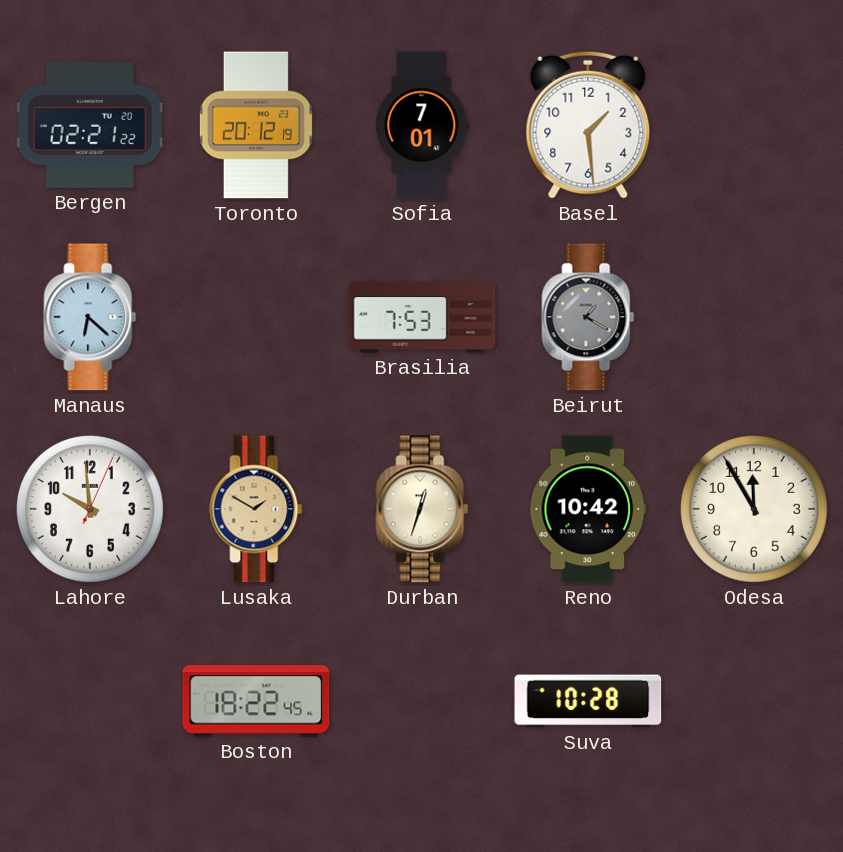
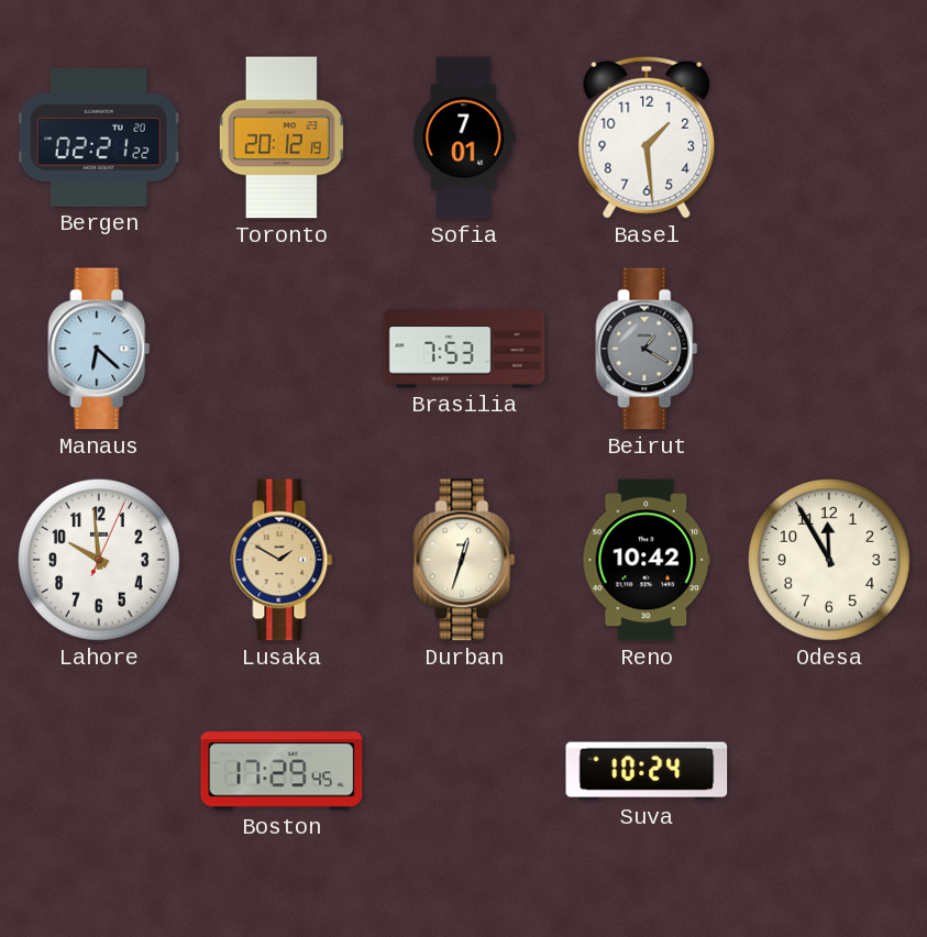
Boston: 18:22 -> 17:29
Suva: 10:28 -> 10:24
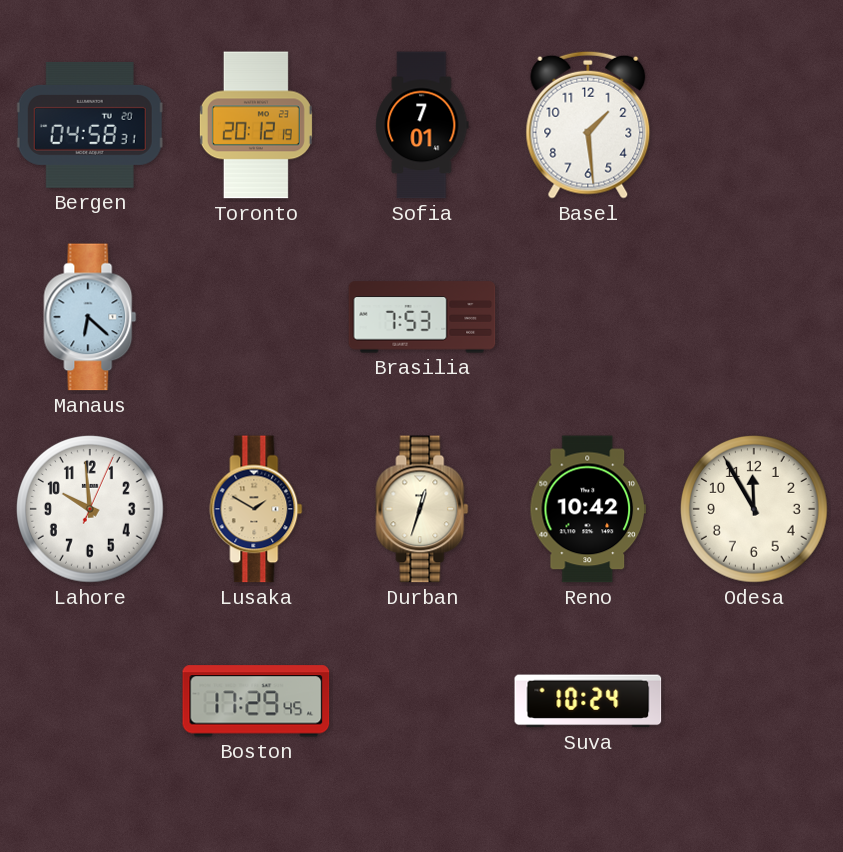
Bergen: 02:21 -> 04:58
Beirut: 1:20 -> none
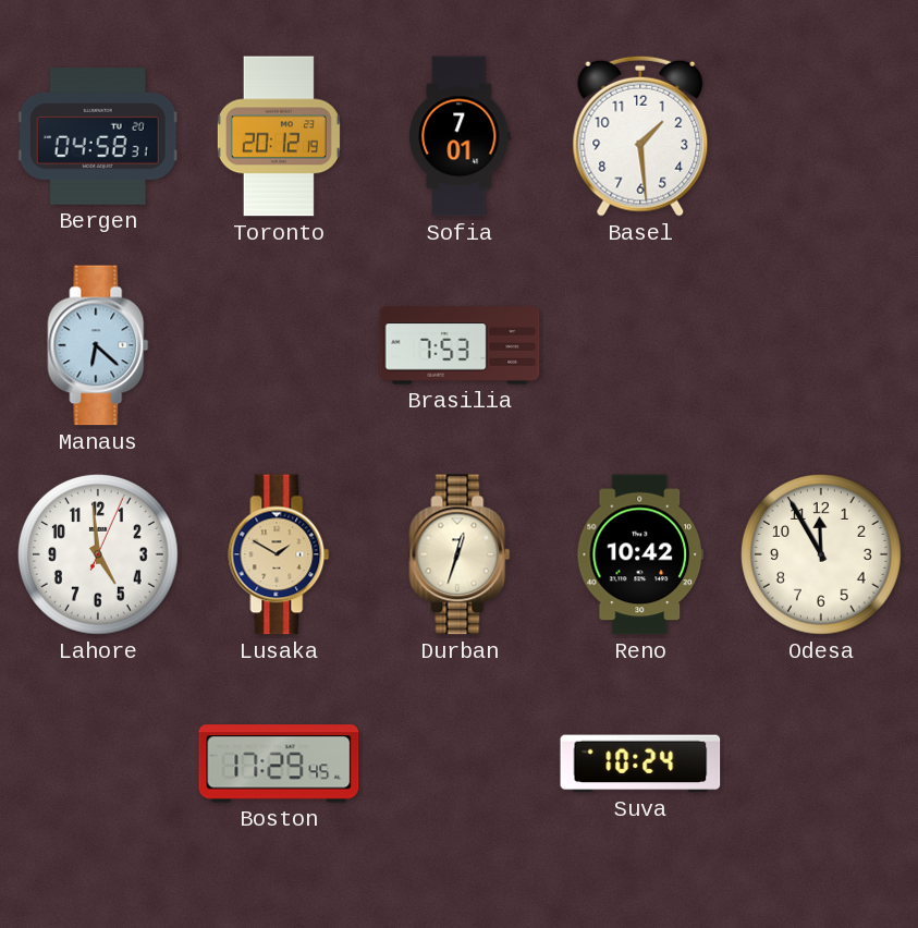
Lahore: 9:59 -> 4:59
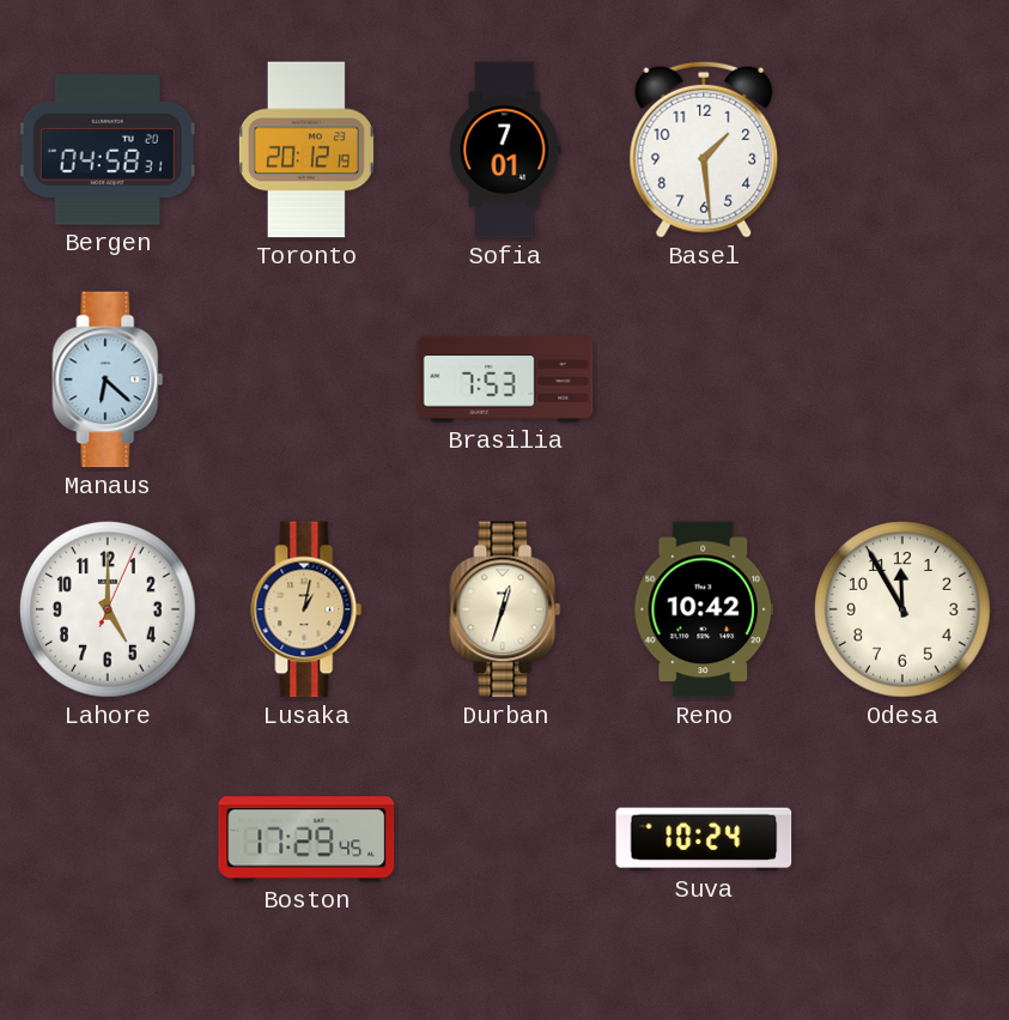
Lahore: 4:59 -> 5:00
Lusaka: 1:50 -> 1:02
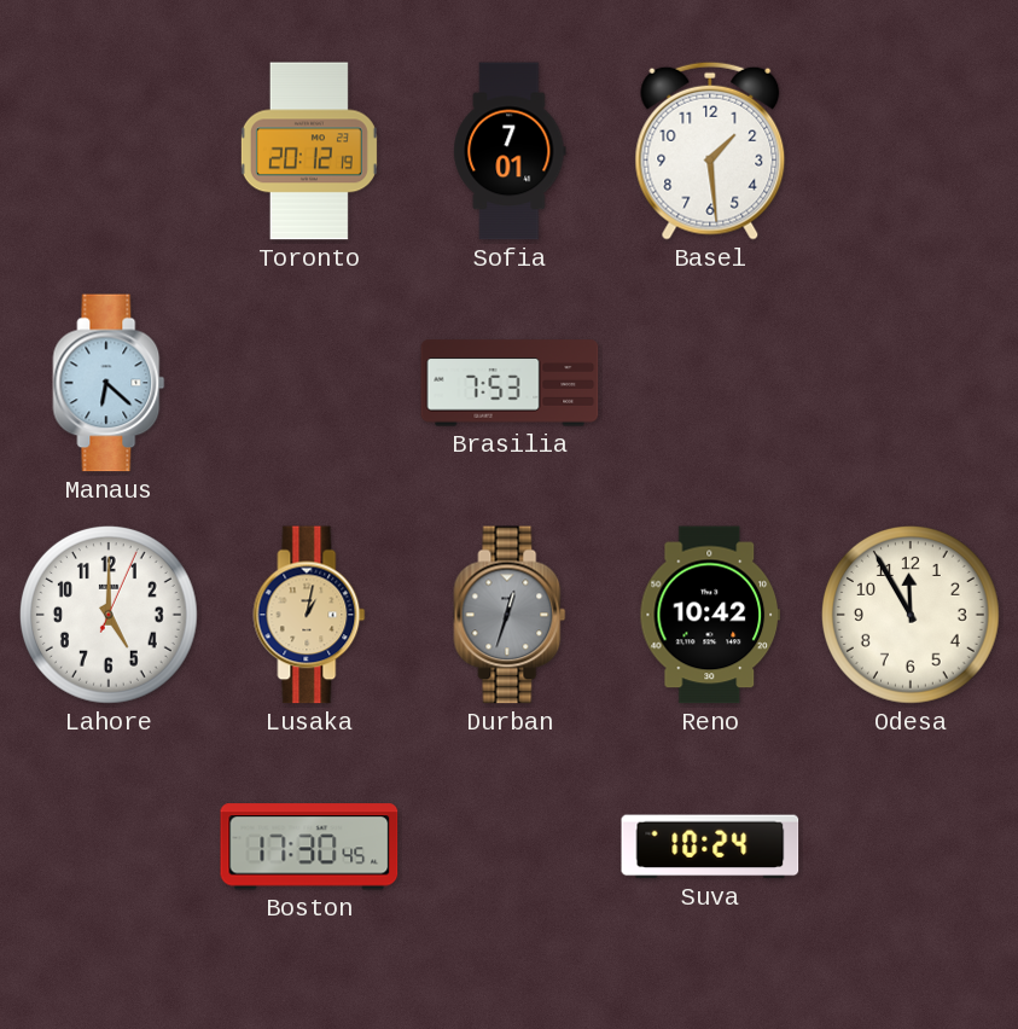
Bergen: 04:58 -> none
Durban dial: cream -> grey
Boston: 17:29 -> 17:30
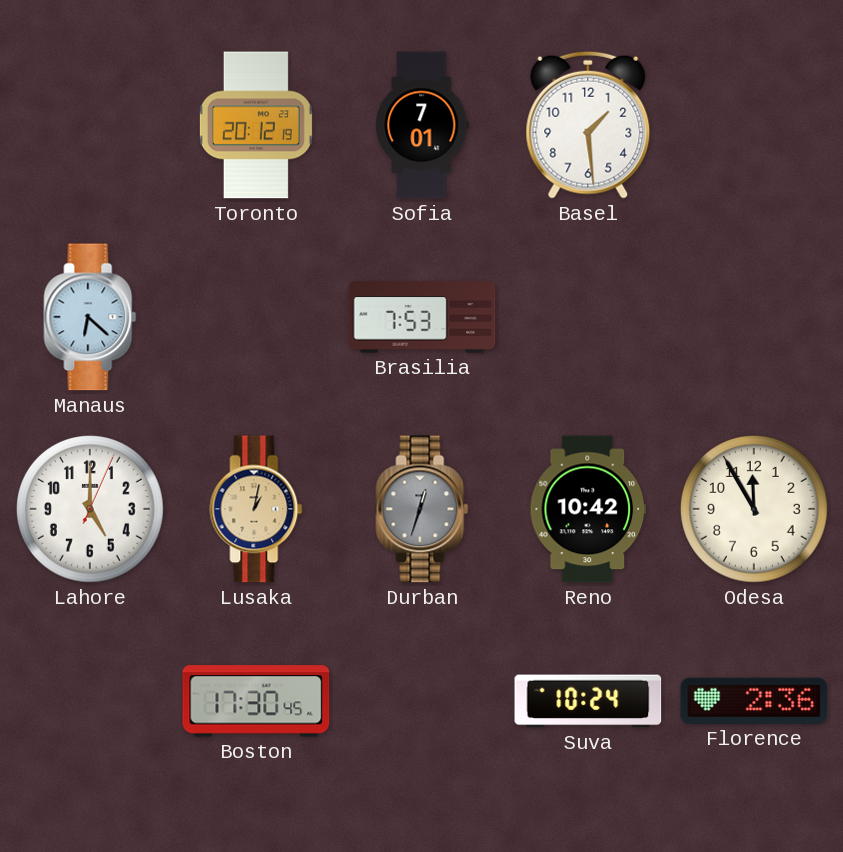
Florence: none -> 2:36
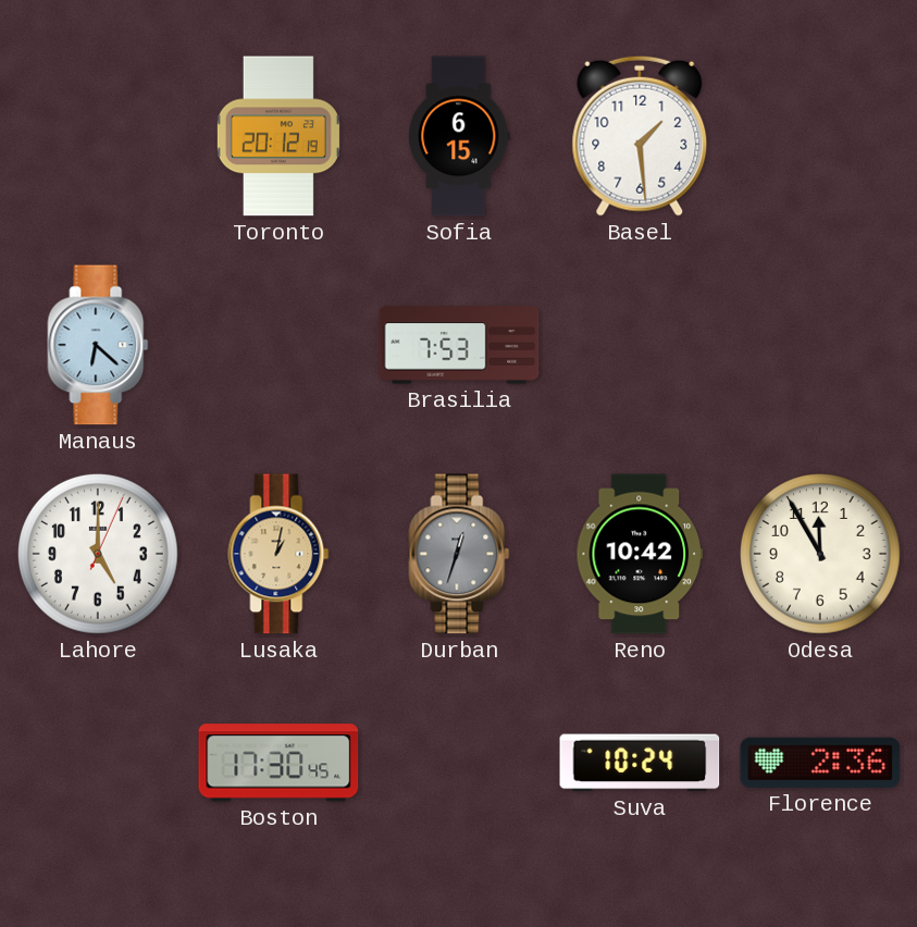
Sofia: 7:01 -> 6:15
